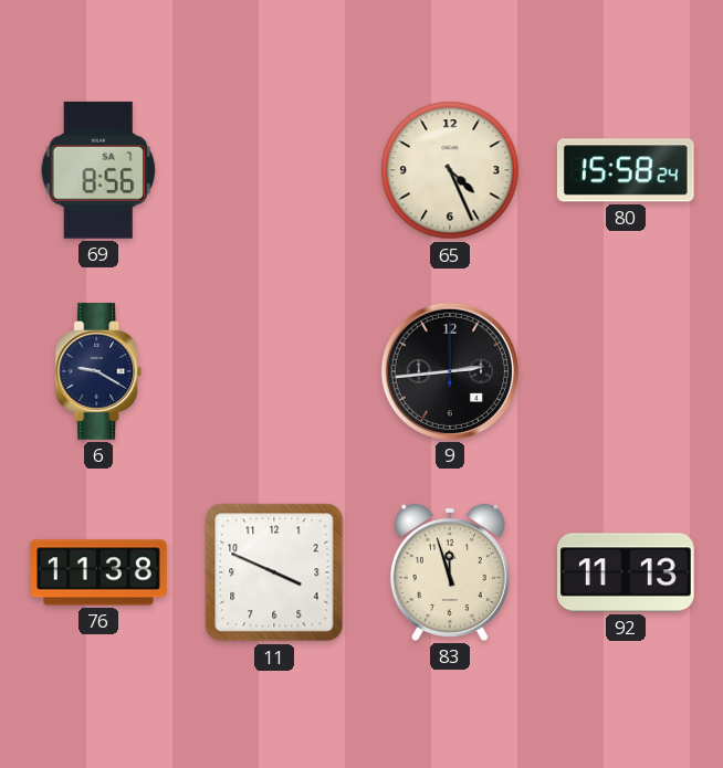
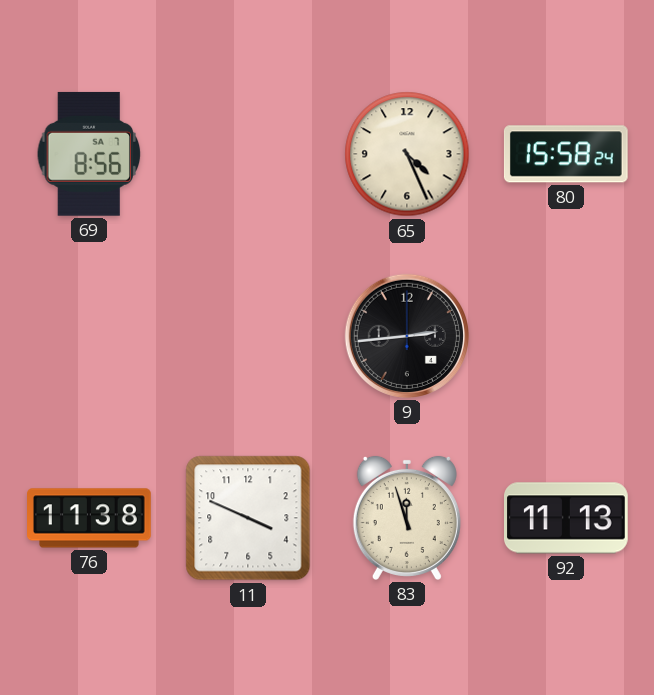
6: 9:20 -> none
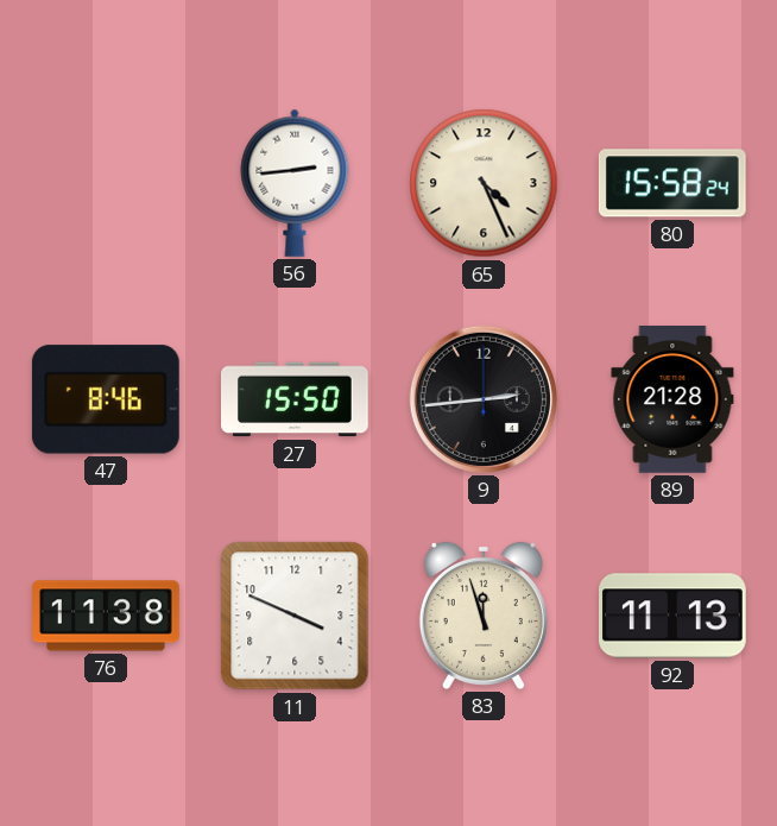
69: 8:56 -> none
56: none -> 2:44
47: none -> 8:46
27: none -> 15:50
89: none -> 21:28
